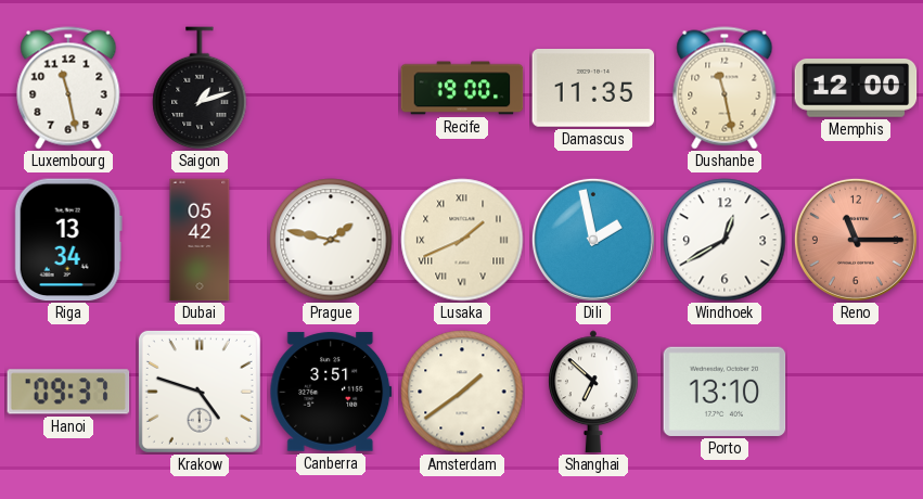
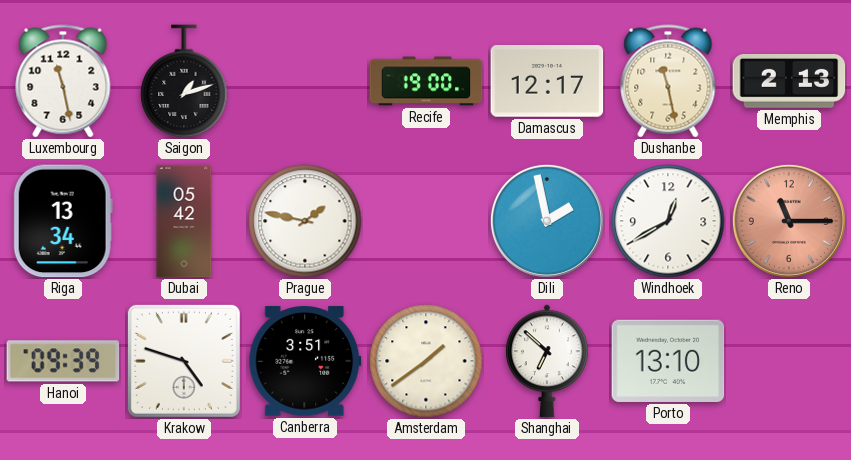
Damascus: 11:35 -> 12:17
Memphis: 12:00 -> 2:13
Lusaka: 1:41 -> none
Hanoi: 09:37 -> 09:39
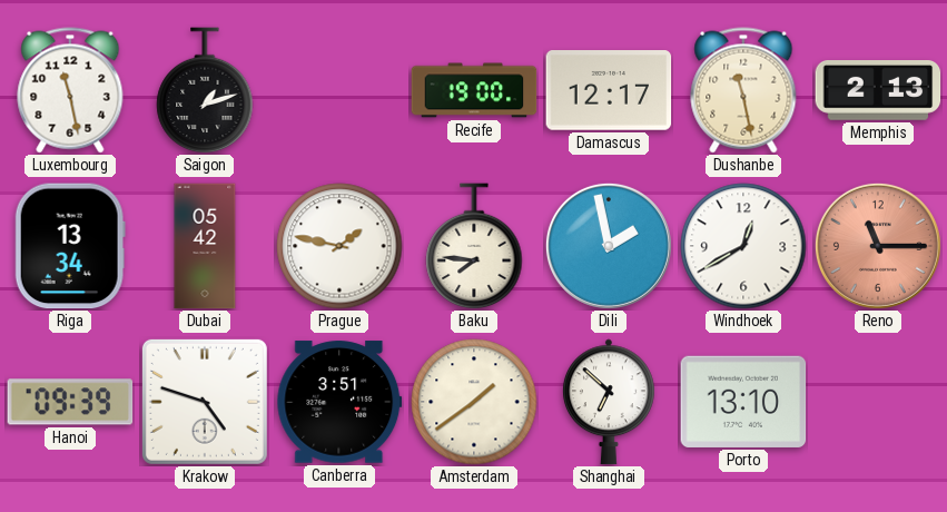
Baku: none -> 7:46
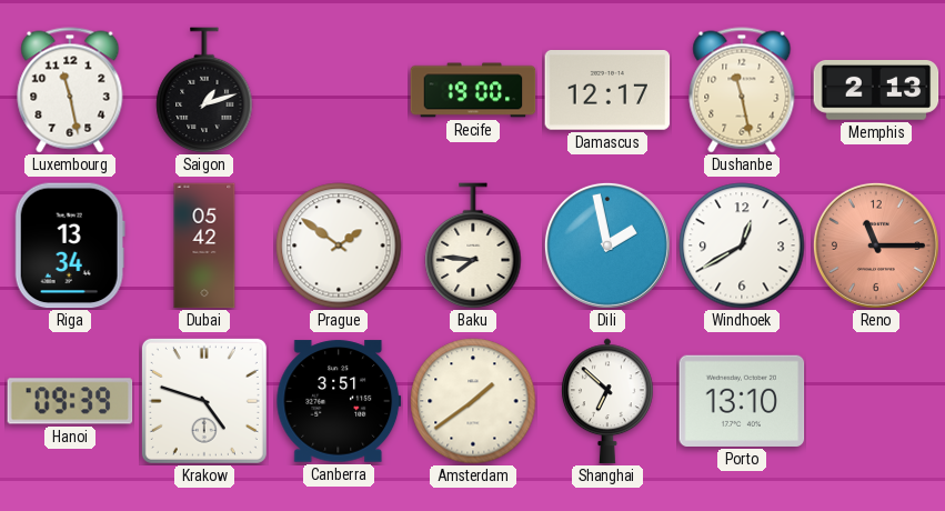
Prague: 1:47 -> 1:51
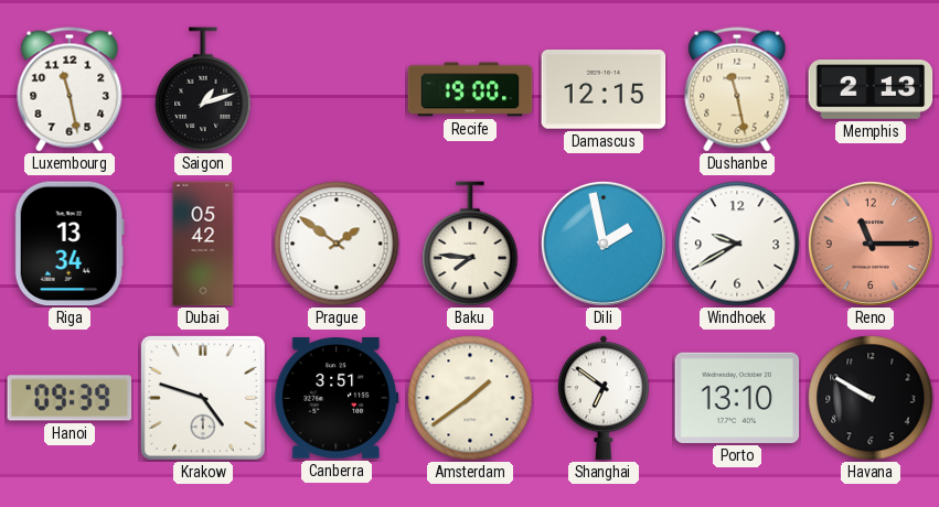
Damascus: 12:17 -> 12:15
Windhoek: 12:40 -> 9:40
Shanghai: 6:52 -> 6:51
Havana: none -> 9:50
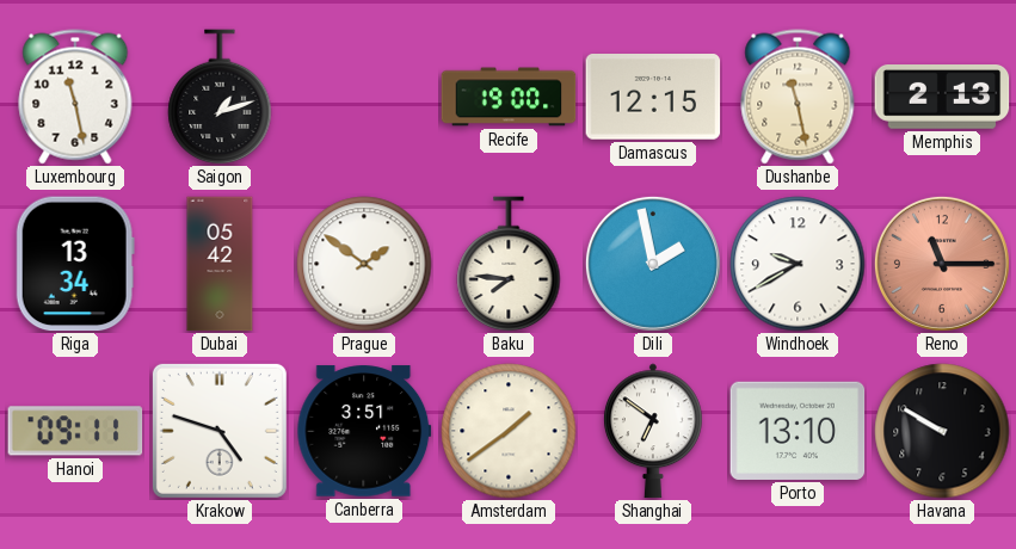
Hanoi: 09:39 -> 09:11
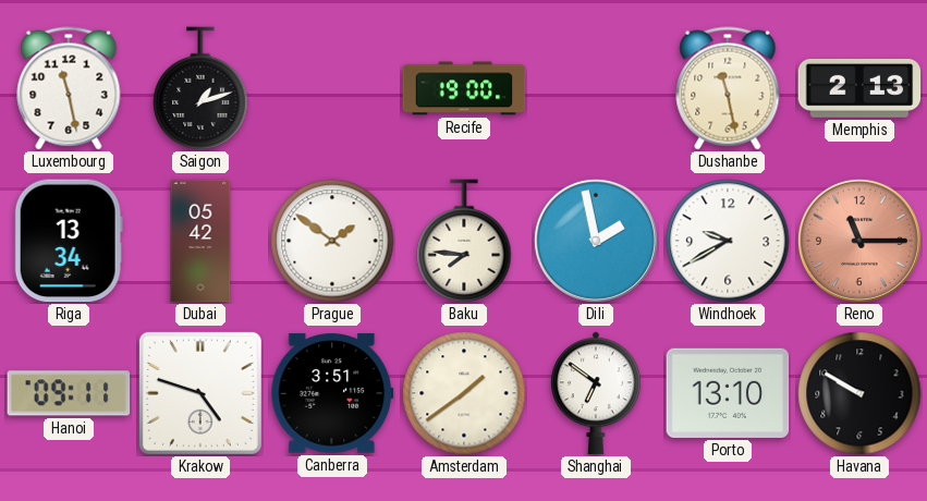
Damascus: 12:15 -> none
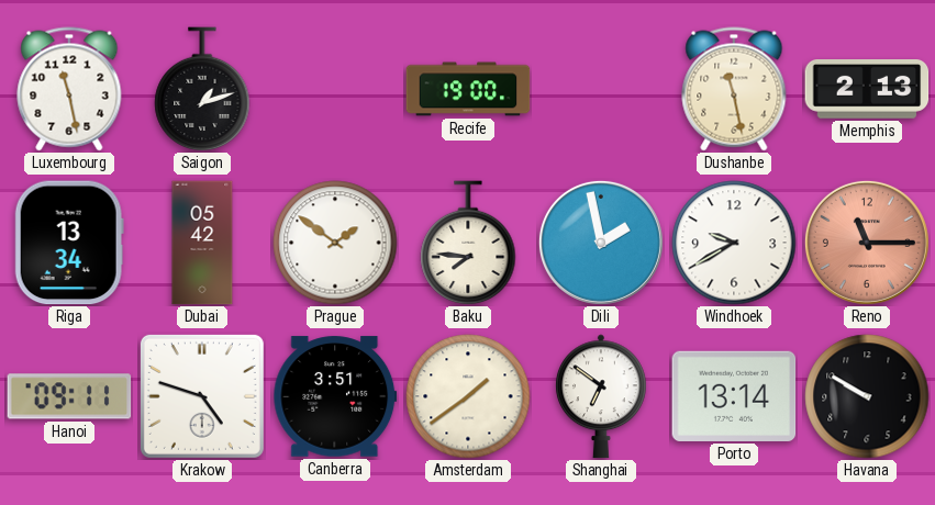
Porto: 13:10 -> 13:14
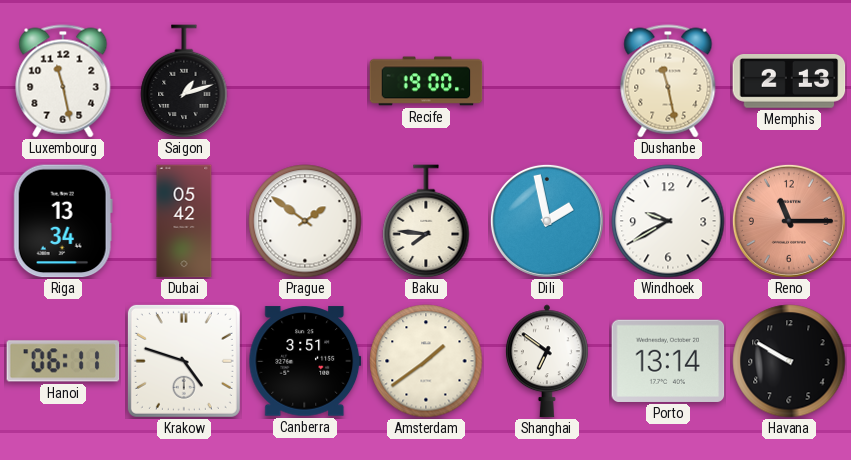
Hanoi: 09:11 -> 06:11
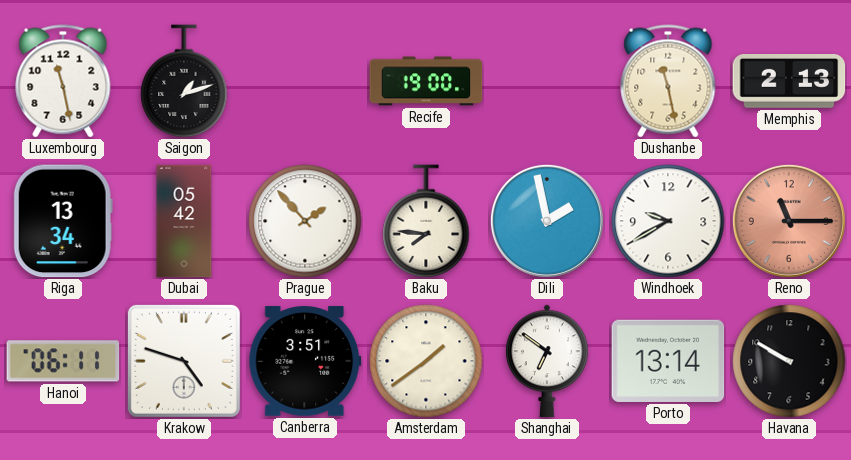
Prague: 1:51 -> 1:53
